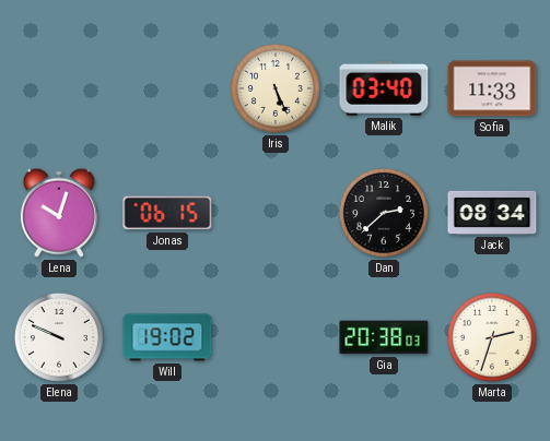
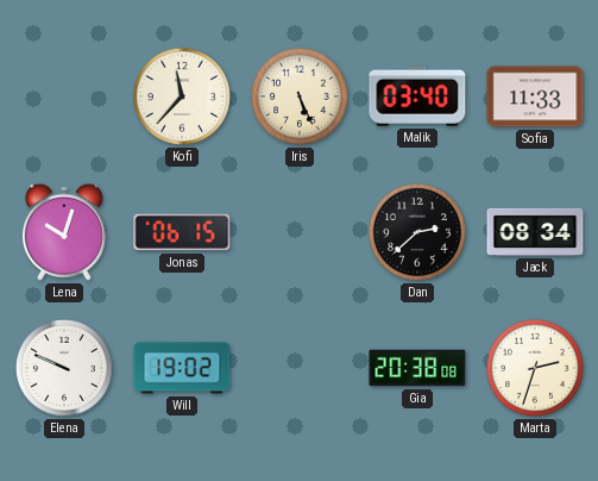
Kofi: none -> 11:37
Gia: 20:38:03 -> 20:38:08
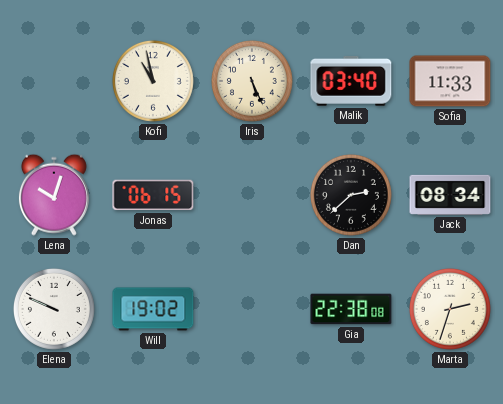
Kofi: 11:37 -> 10:58
Gia: 20:38 -> 22:38
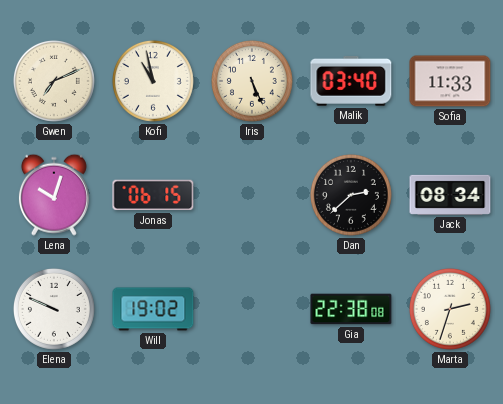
Gwen: none -> 7:11
